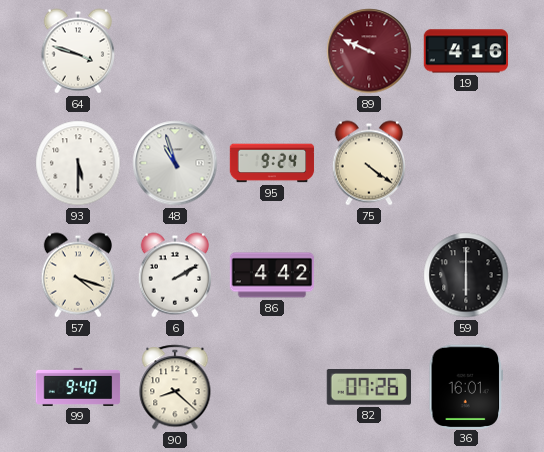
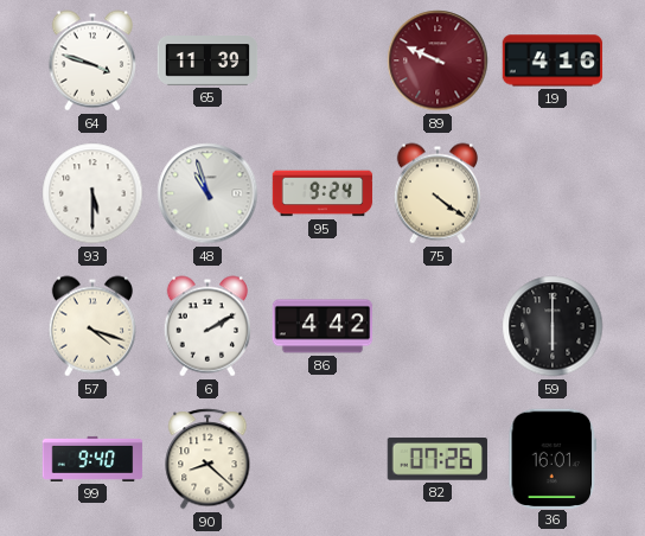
65: none -> 11:39
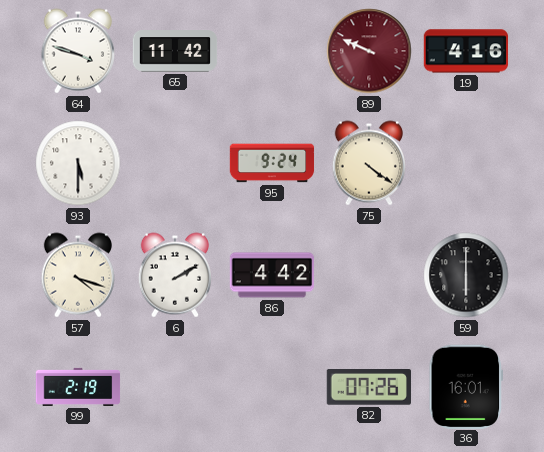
65: 11:39 -> 11:42
48: 10:57 -> none
99: 9:40 -> 2:19
90: 8:22 -> none
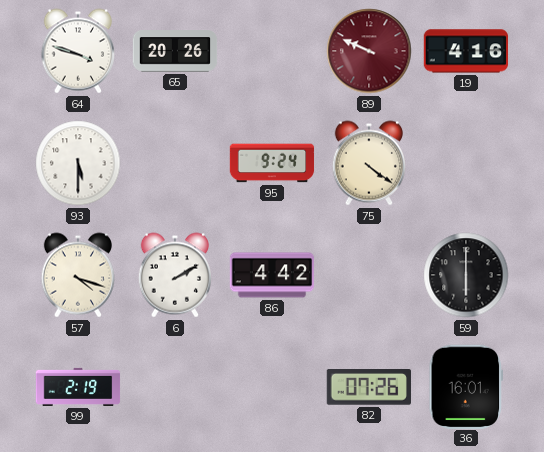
65: 11:42 -> 20:26
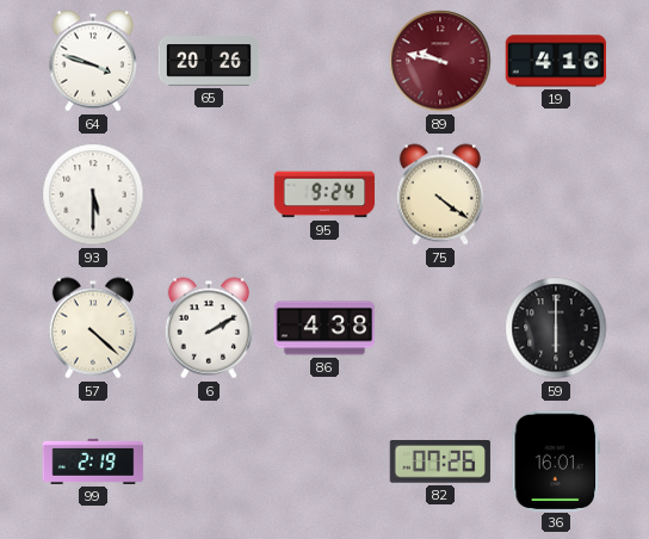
89: 9:49 -> 9:47
57: 4:18 -> 4:22
86: 4:42 -> 4:38
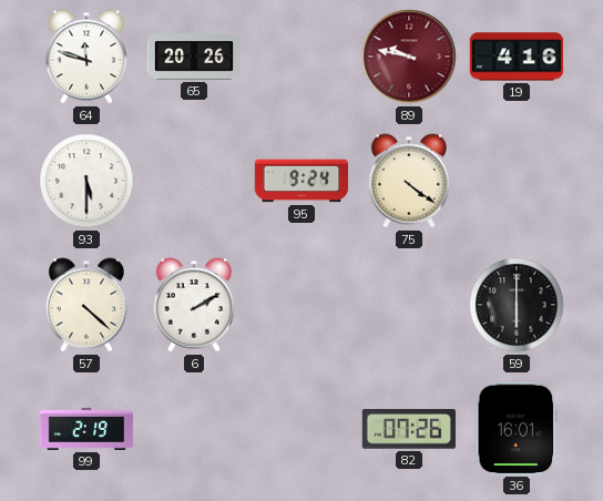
64: 3:48 -> 11:48
86: 4:38 -> none
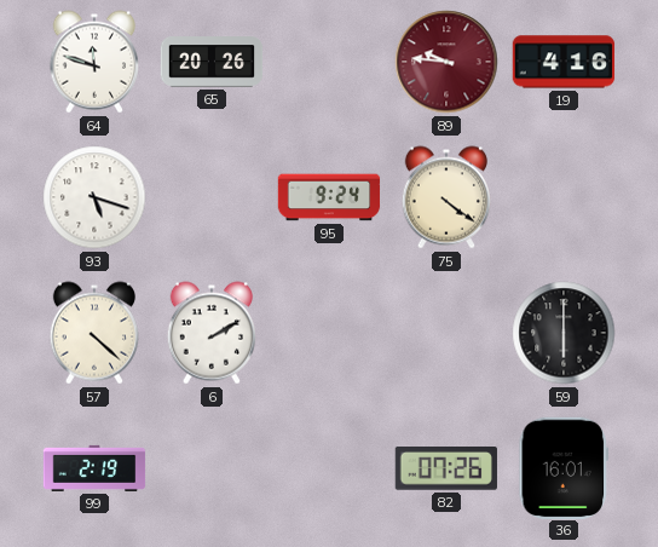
89: 9:47 -> 9:46
93: 5:30 -> 5:18
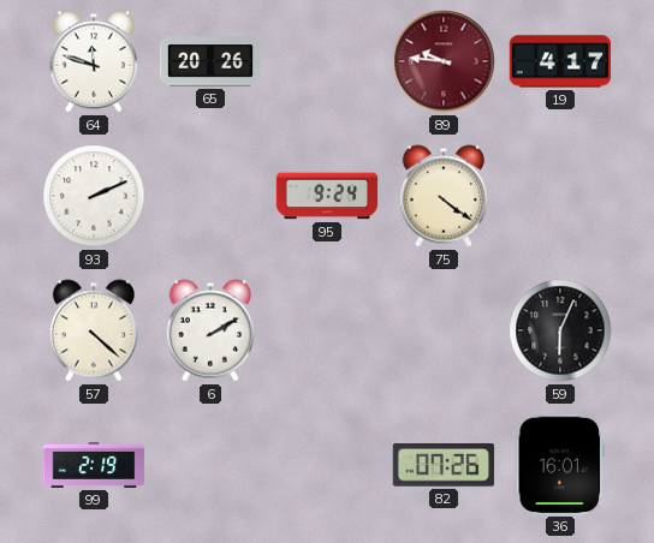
19: 4:16 -> 4:17
93: 5:18 -> 2:11
59: 6:00 -> 6:04
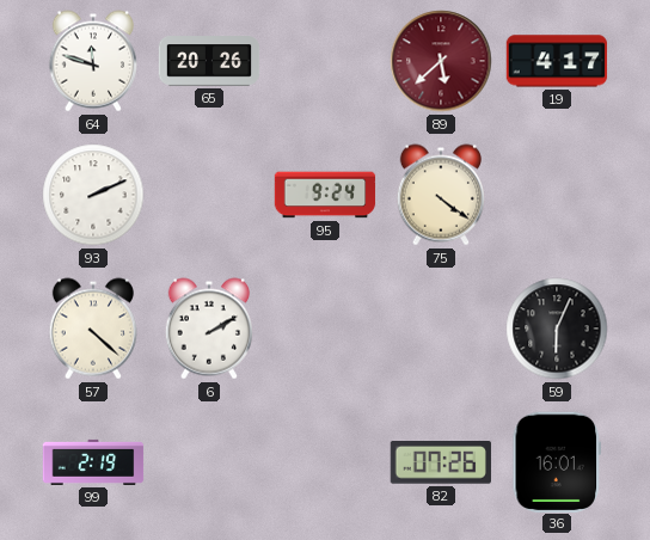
89: 9:46 -> 5:38
